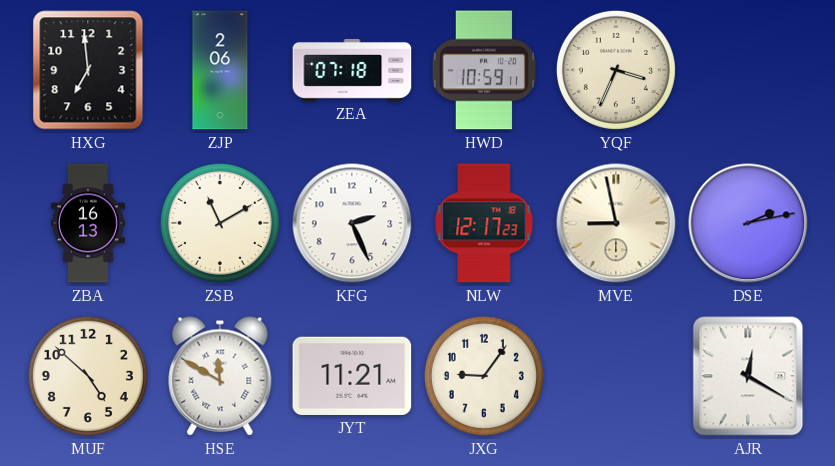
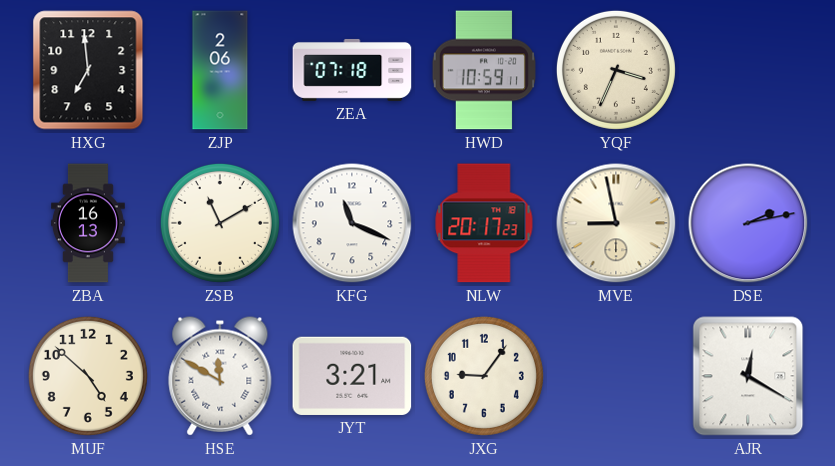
KFG: 2:26 -> 11:19
NLW: 12:17 -> 20:17
JYT: 11:21 -> 3:21
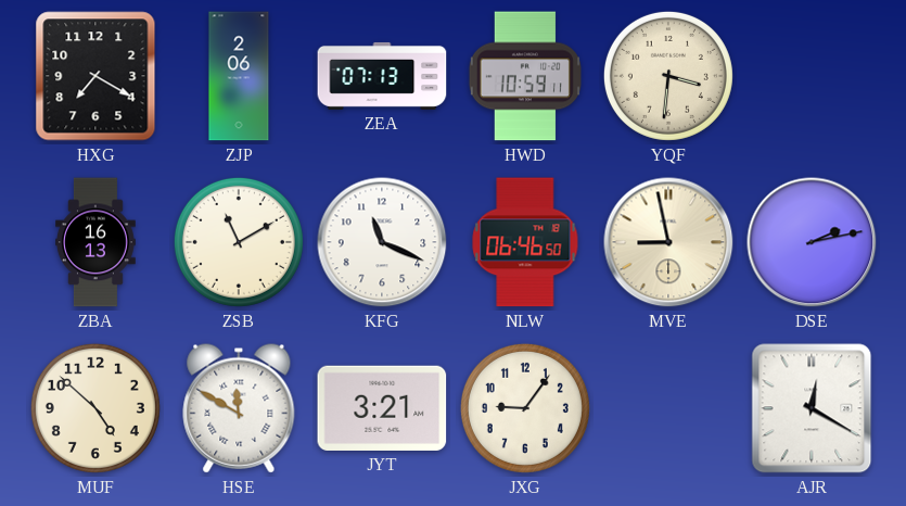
HXG: 6:59 -> 7:20
ZEA: 07:18 -> 07:13
YQF: 3:34 -> 3:31
NLW: 20:17 -> 06:46
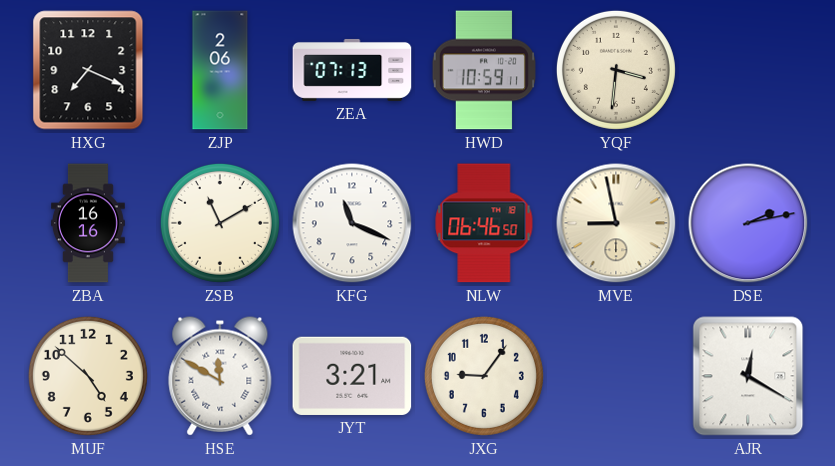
HXG: 7:20 -> 7:19
ZBA: 16:13 -> 16:16
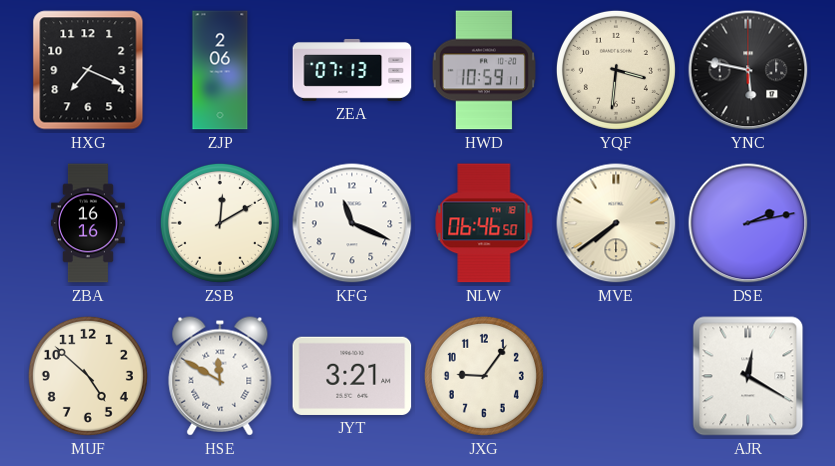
YNC: none -> 5:47
ZSB: 11:10 -> 12:10
MVE: 8:58 -> 7:39
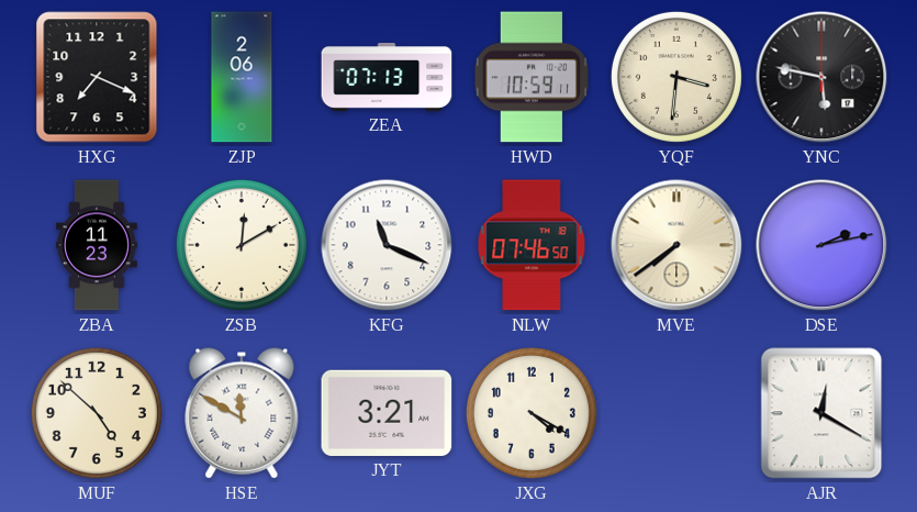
ZBA: 16:16 -> 11:23
NLW: 06:46 -> 07:46
JXG: 9:06 -> 4:20
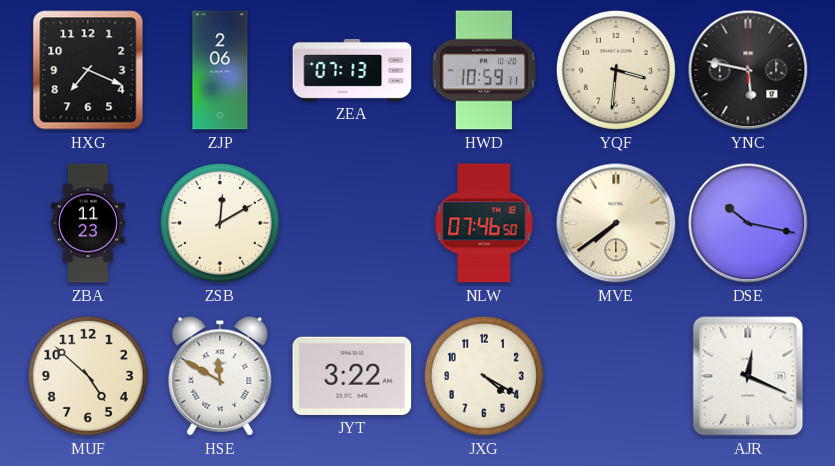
KFG: 11:19 -> none
DSE: 2:13 -> 10:17
JYT: 3:21 -> 3:22
AJR: 12:20 -> 12:19
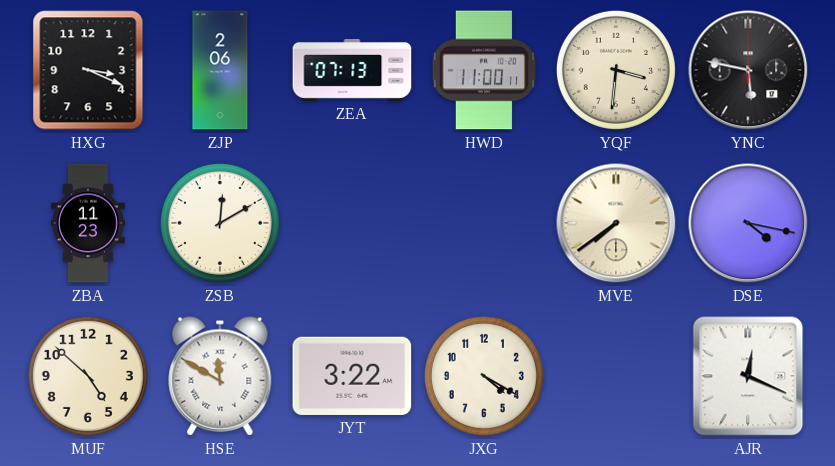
HXG: 7:19 -> 3:19
HWD: 10:59 -> 11:00
NLW: 07:46 -> none
DSE: 10:17 -> 4:17
